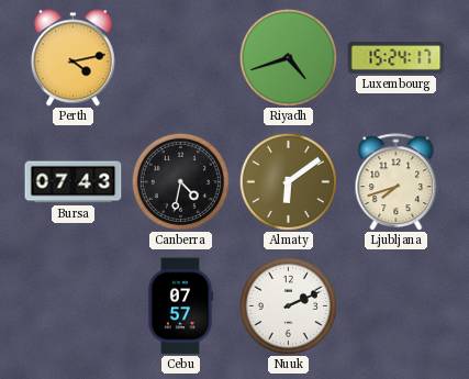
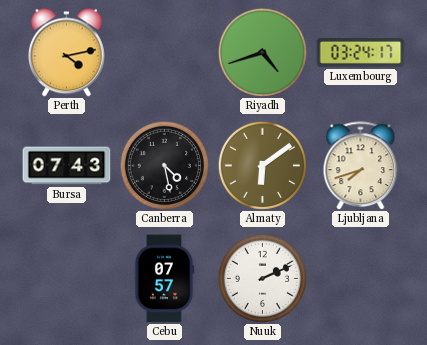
Luxembourg: 15:24 -> 03:24
Canberra: 4:32 -> 4:28
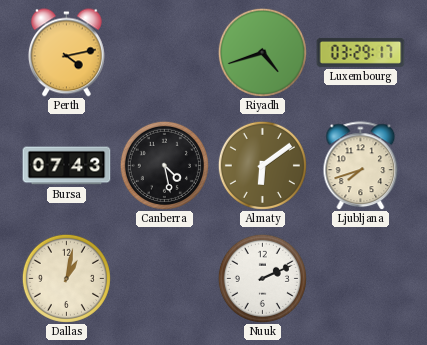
Luxembourg: 03:24 -> 03:29
Dallas: none -> 1:02
Cebu: 07:57 -> none
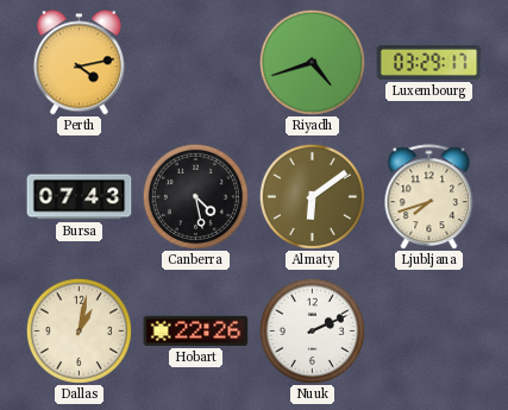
Hobart: none -> 22:26
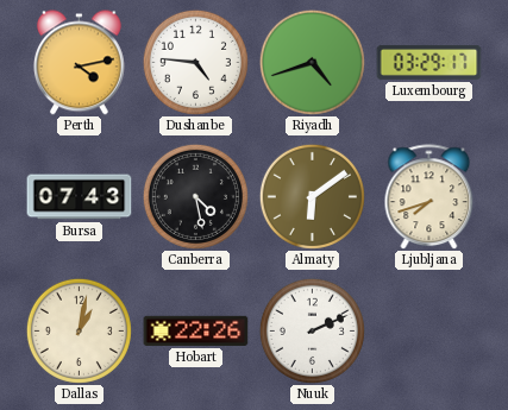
Dushanbe: none -> 4:46
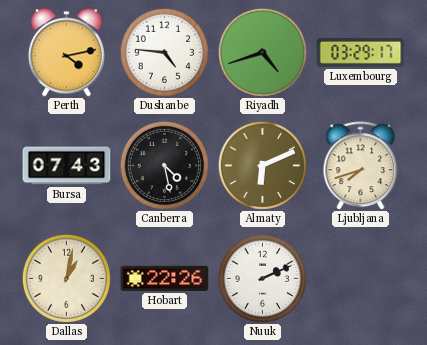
Almaty: 6:09 -> 6:11
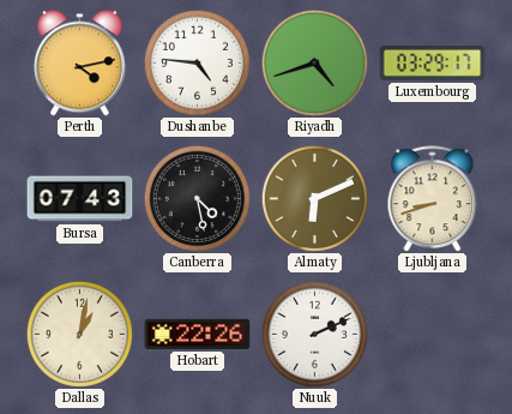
Ljubljana: 7:42 -> 8:42
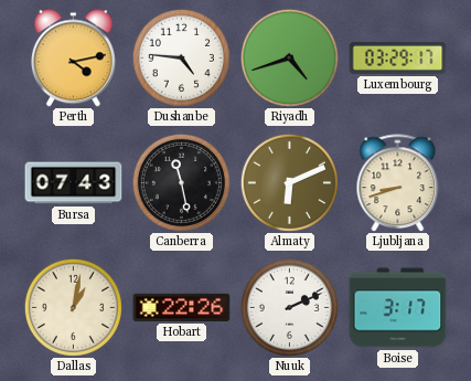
Canberra: 4:28 -> 11:28
Boise: none -> 3:17
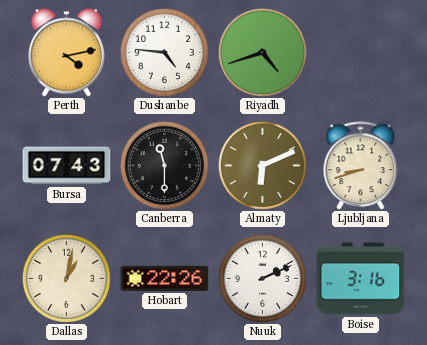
Luxembourg: 03:29 -> none
Canberra: 11:28 -> 11:30
Boise: 3:17 -> 3:16
